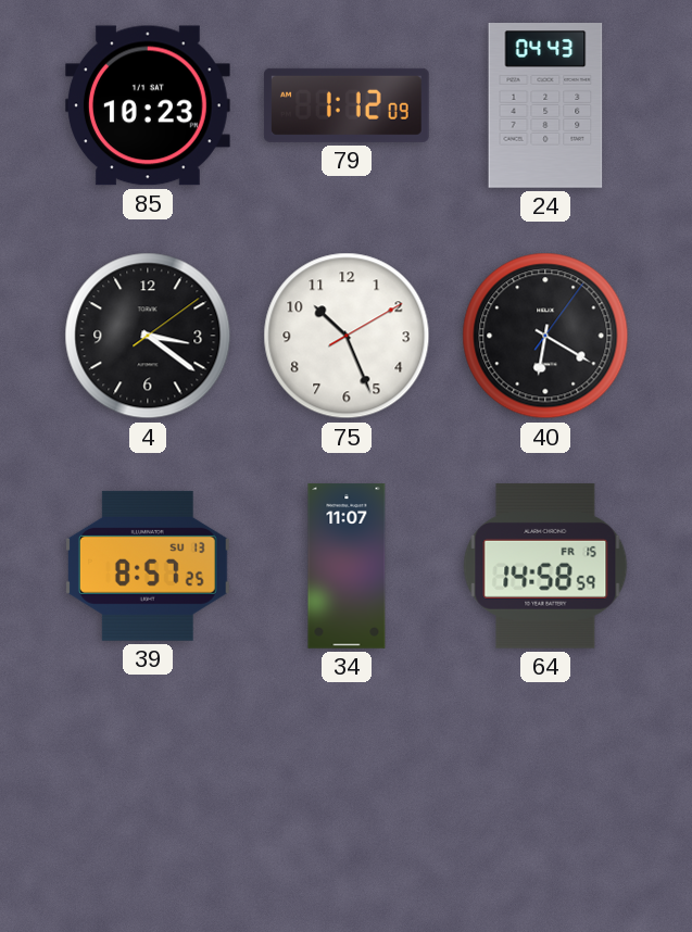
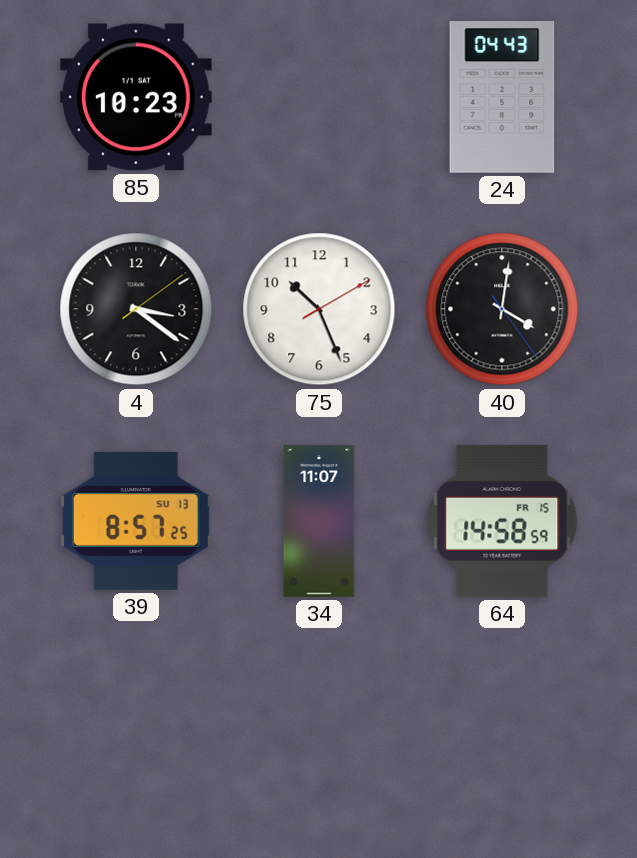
79: 1:12 -> none
40: 6:20 -> 4:01
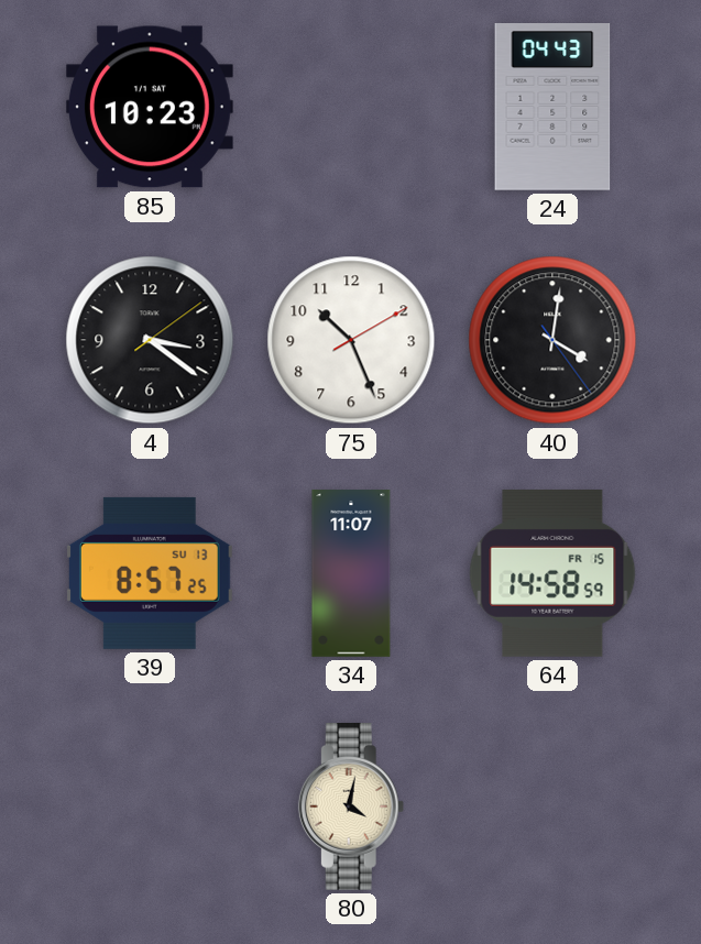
80: none -> 4:02
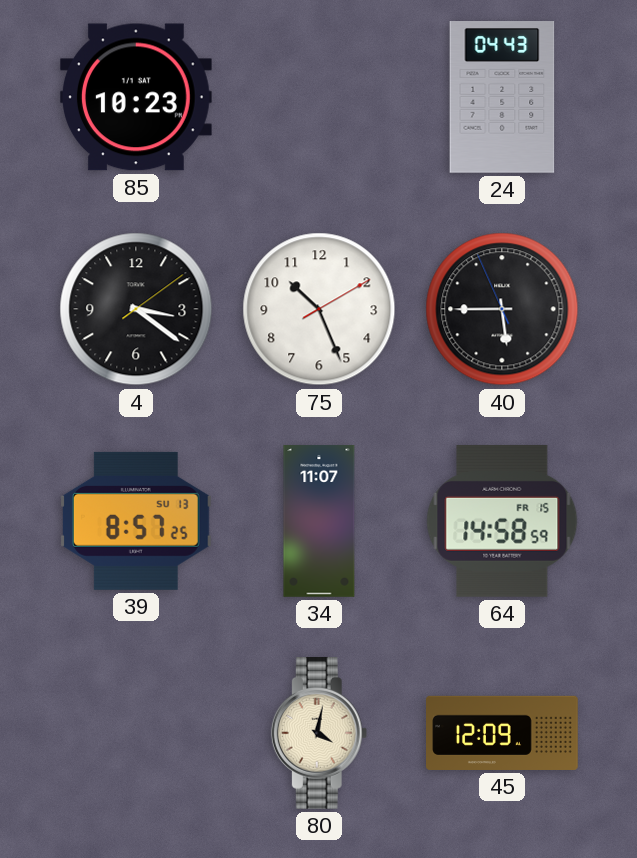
40: 4:01 -> 5:44
45: none -> 12:09
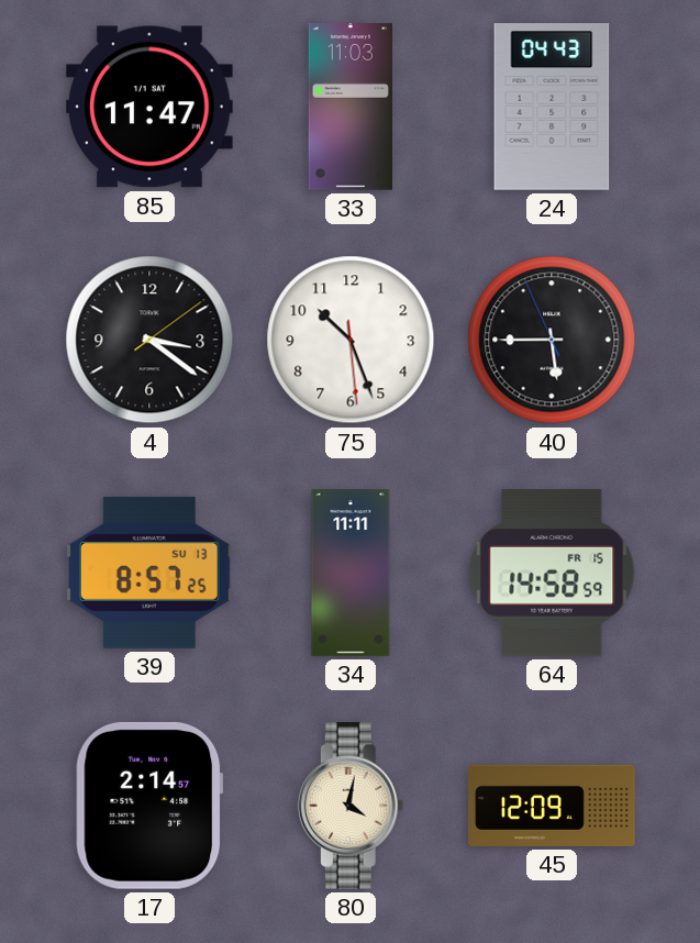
85: 10:23 -> 11:47
33: none -> 11:03
75: 10:26:10 -> 10:26:29
34: 11:07 -> 11:11
17: none -> 2:14
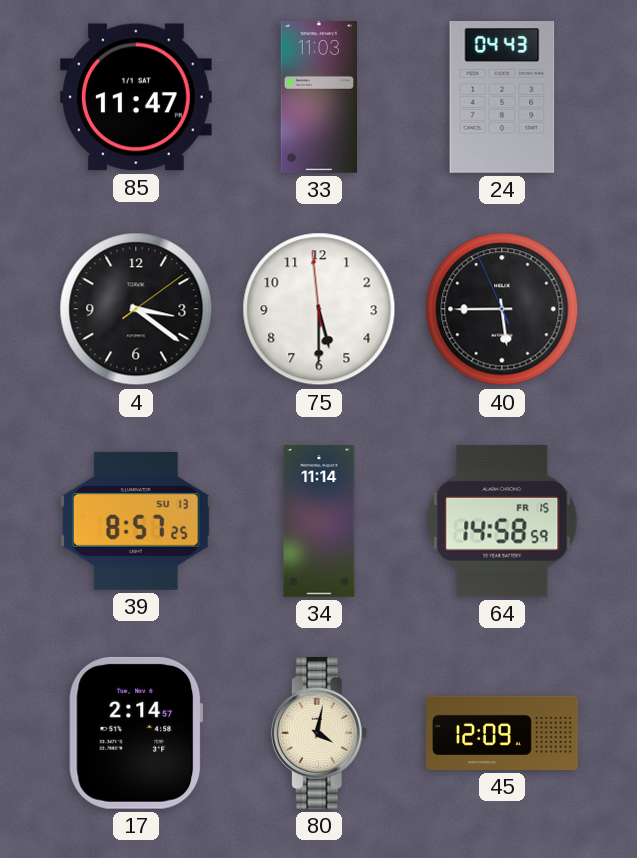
75: 10:26 -> 5:29
34: 11:11 -> 11:14
